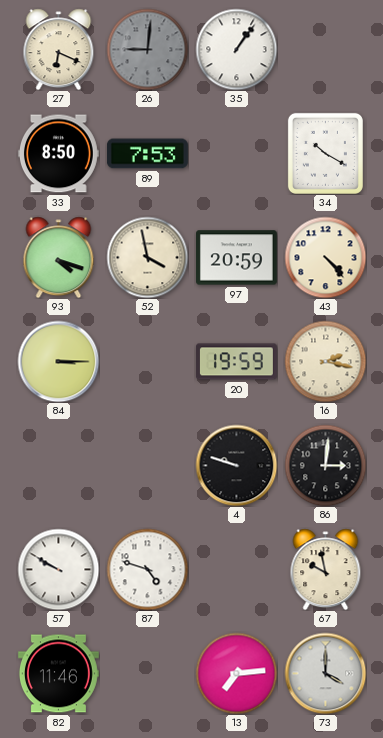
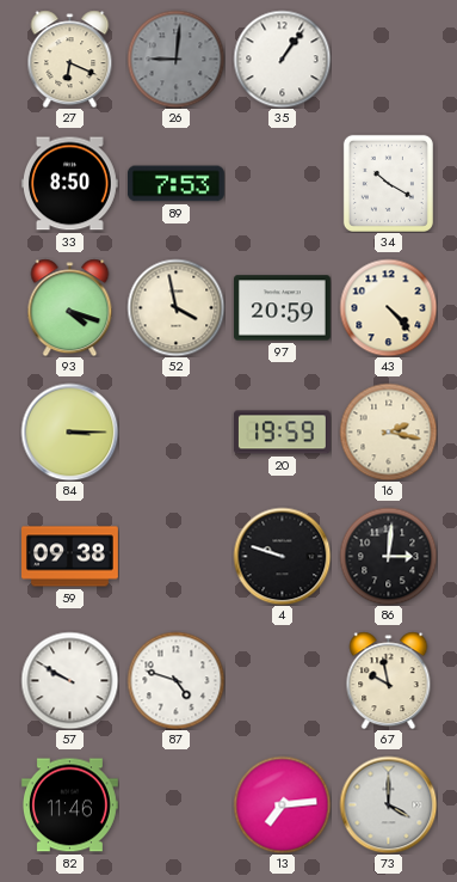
59: none -> 09:38
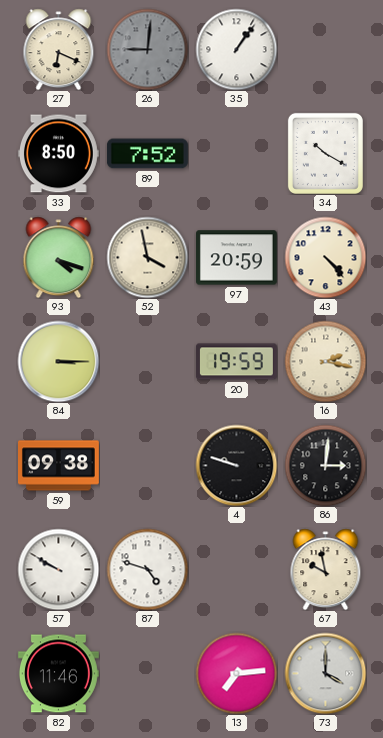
89: 7:53 -> 7:52
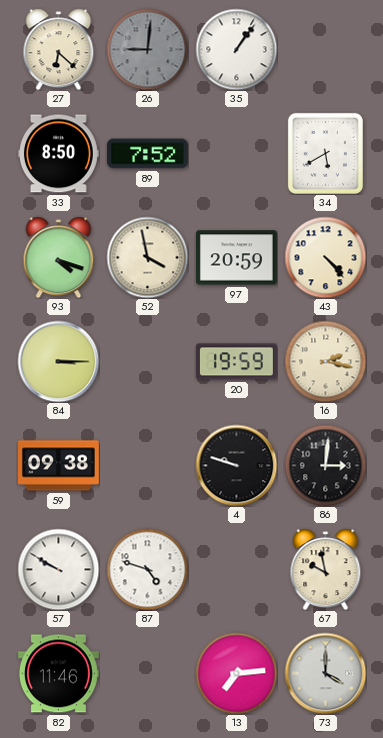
27: 6:19 -> 6:22
34: 10:20 -> 5:40
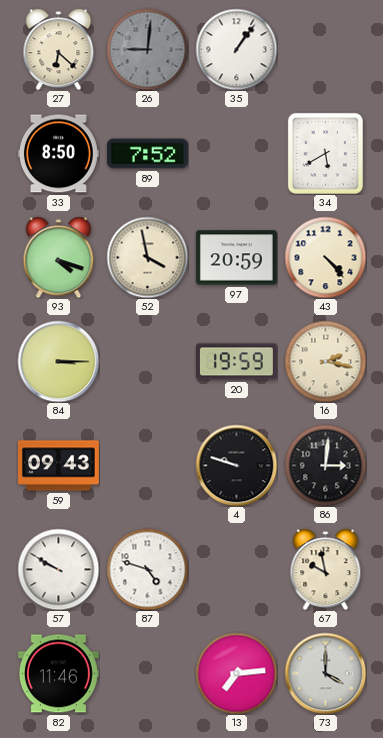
59: 09:38 -> 09:43
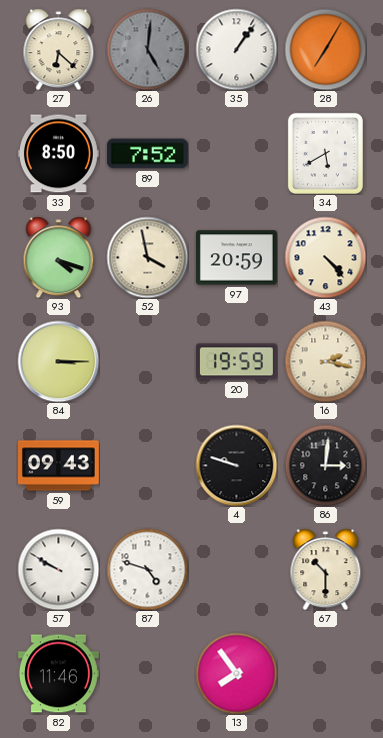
26: 9:01 -> 5:01
28: none -> 7:05
67: 9:58 -> 10:30
13: 7:14 -> 7:54
73: 4:00 -> none
